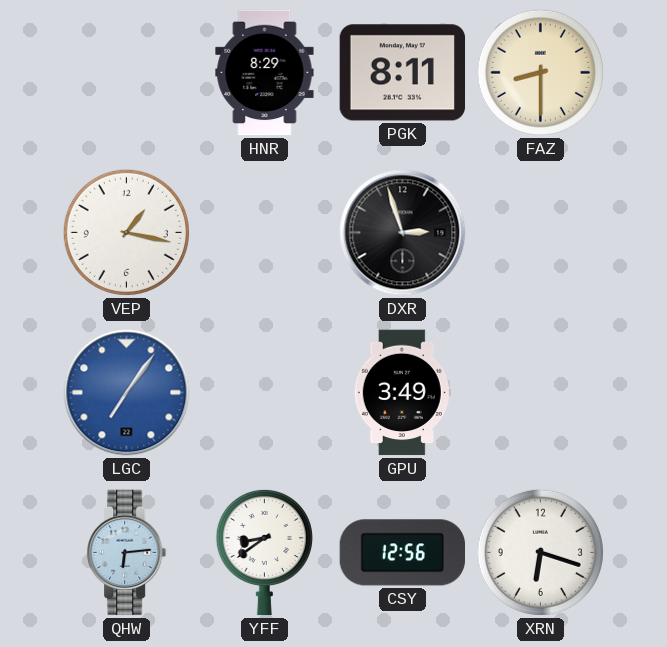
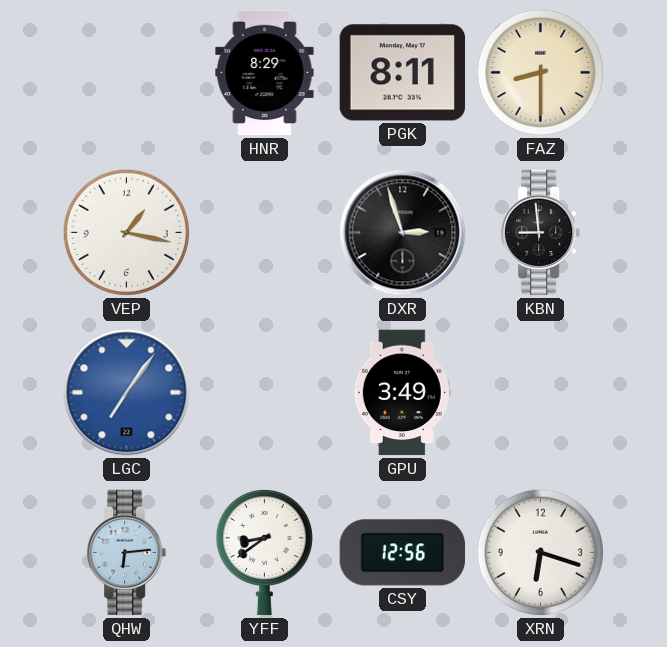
KBN: none -> 8:59
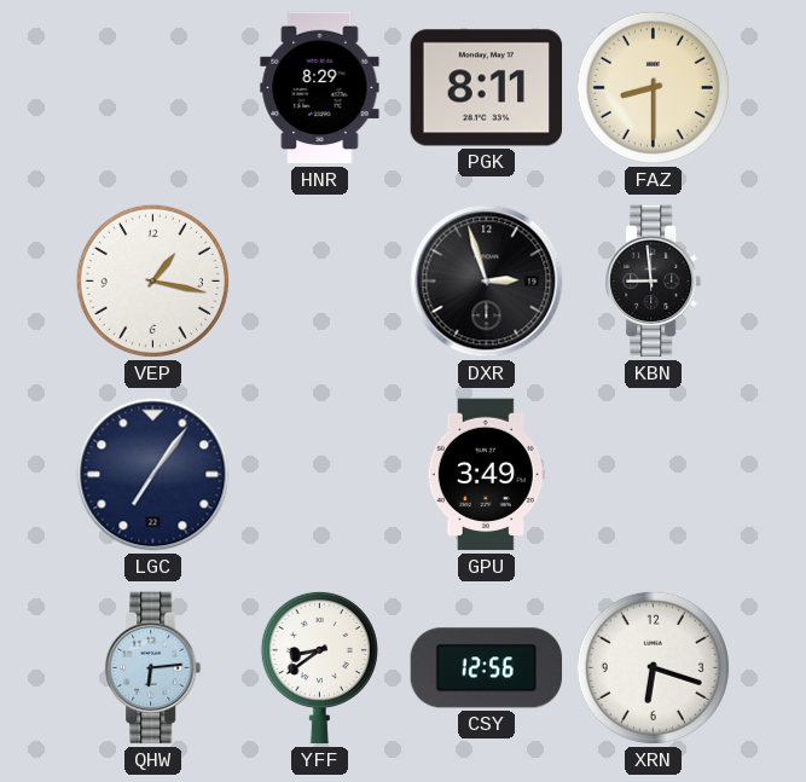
LGC dial: blue -> navy
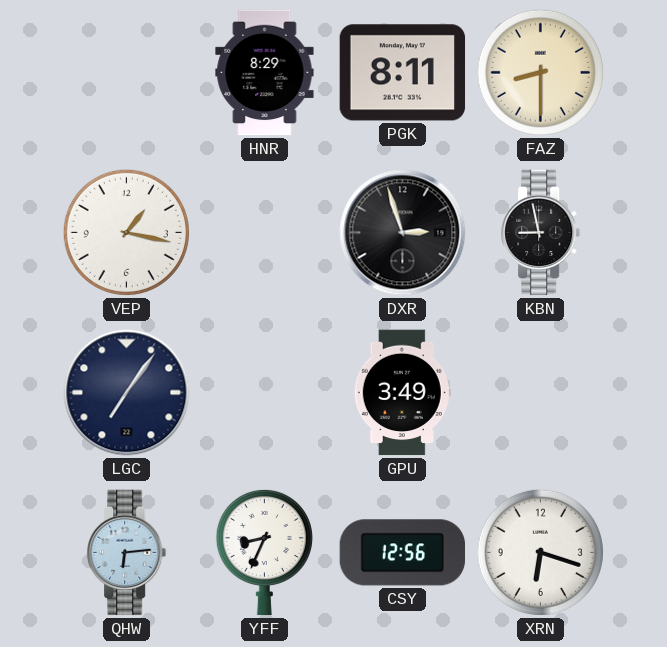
KBN: 8:59 -> 8:58
YFF: 8:39 -> 8:34
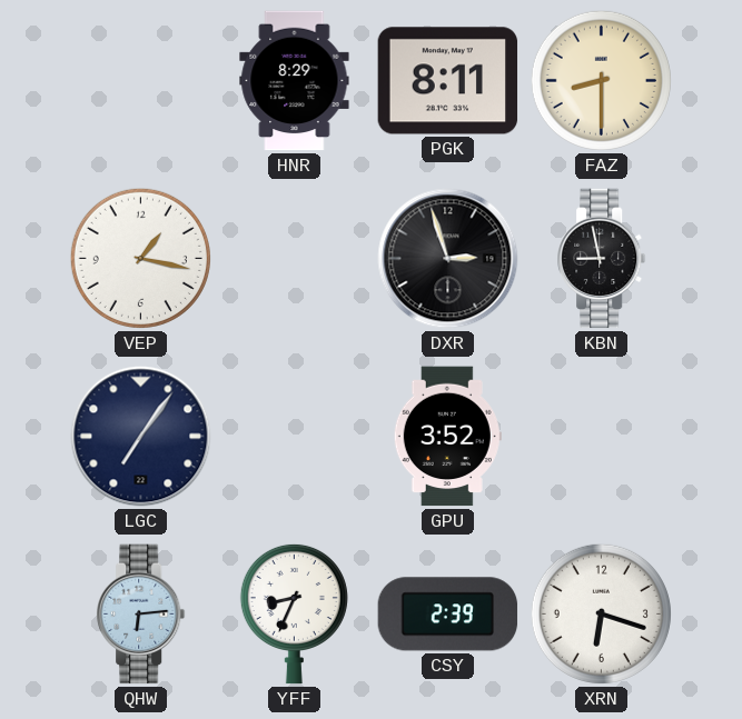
GPU: 3:49 -> 3:52
CSY: 12:56 -> 2:39
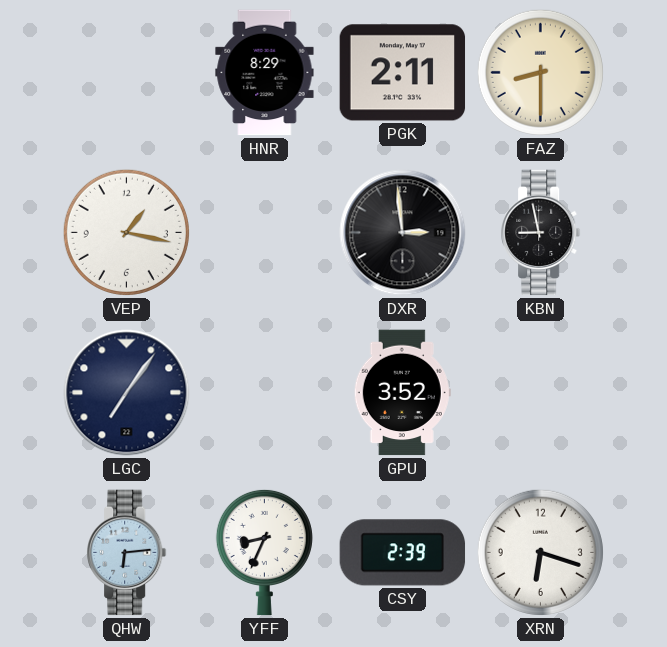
PGK: 8:11 -> 2:11
DXR: 2:57 -> 2:59
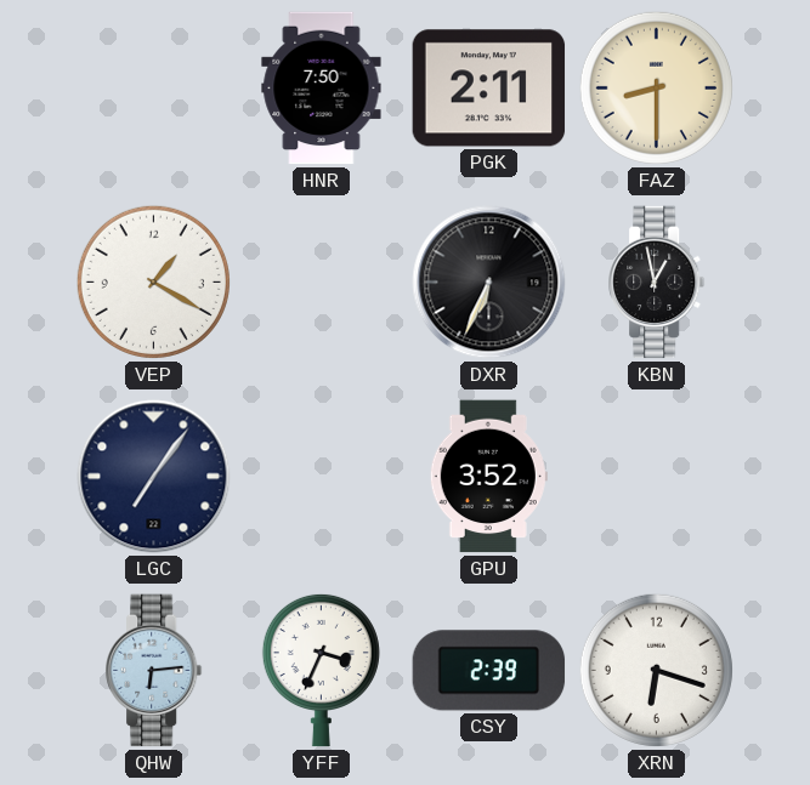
HNR: 8:29 -> 7:50
VEP: 1:17 -> 1:20
DXR: 2:59 -> 6:34
KBN: 8:58 -> 12:58
YFF: 8:34 -> 3:34
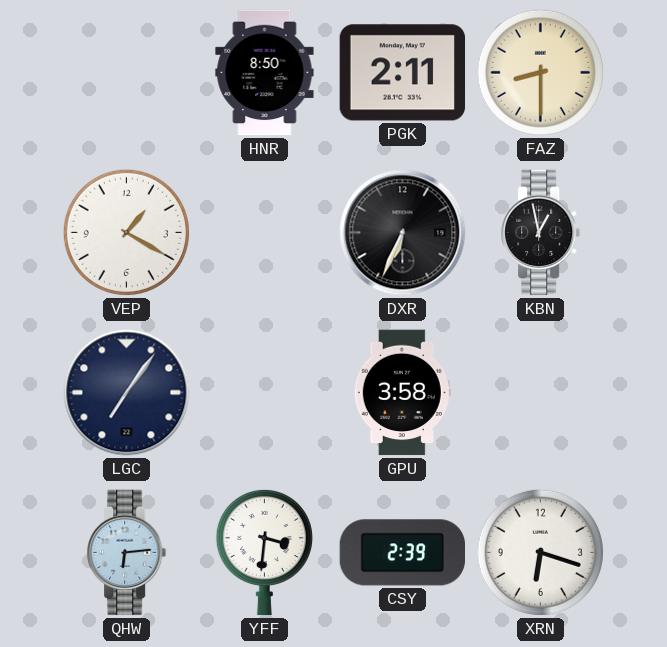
HNR: 7:50 -> 8:50
GPU: 3:52 -> 3:58
YFF: 3:34 -> 3:31
